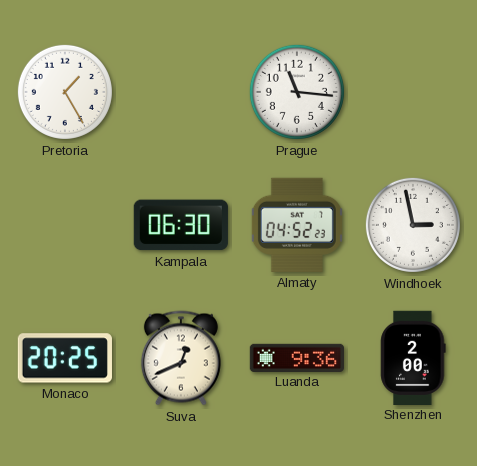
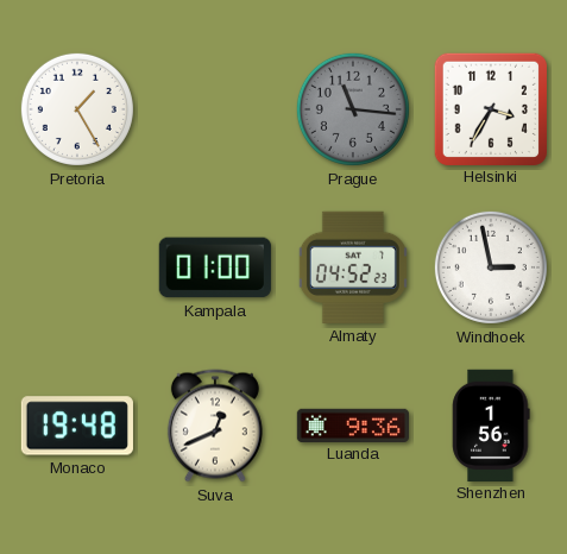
Prague dial: white -> grey
Helsinki: none -> 3:35
Kampala: 06:30 -> 01:00
Monaco: 20:25 -> 19:48
Shenzhen: 2:00 -> 1:56
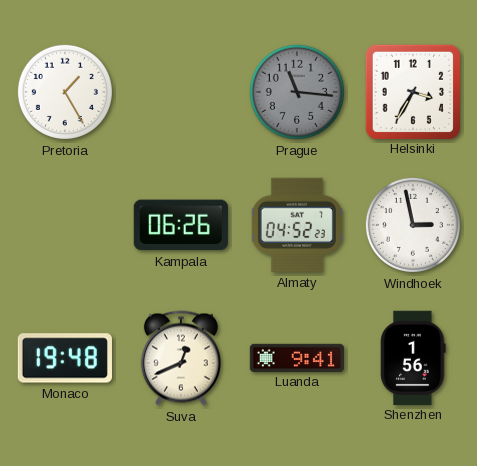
Kampala: 01:00 -> 06:26
Luanda: 9:36 -> 9:41
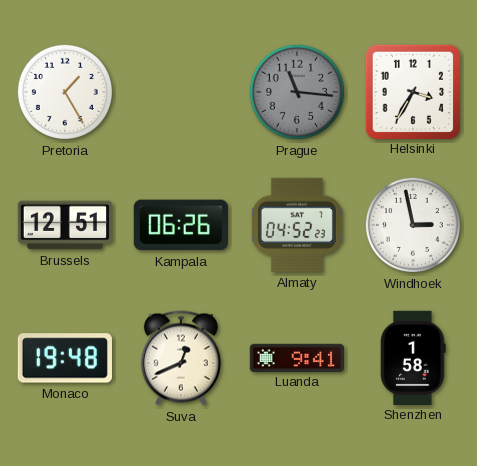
Brussels: none -> 12:51
Shenzhen: 1:56 -> 1:58
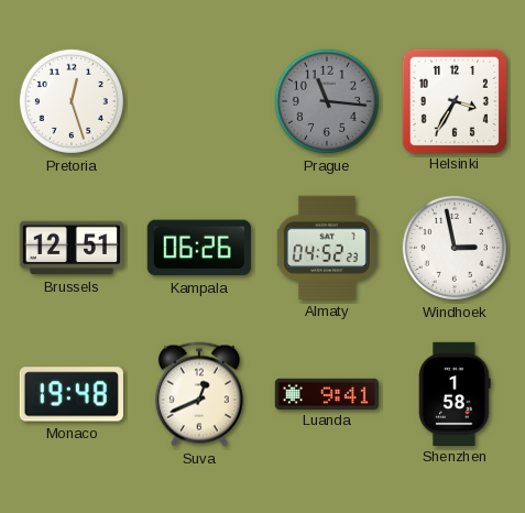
Pretoria: 1:25 -> 12:27
